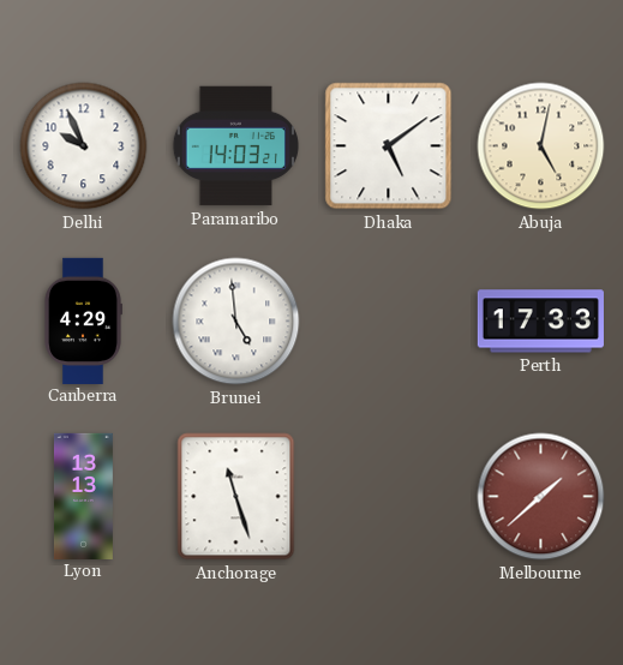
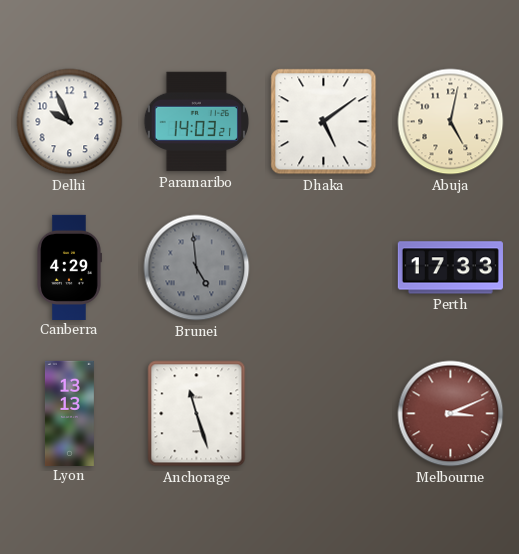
Brunei dial: white -> grey
Melbourne: 1:38 -> 3:11
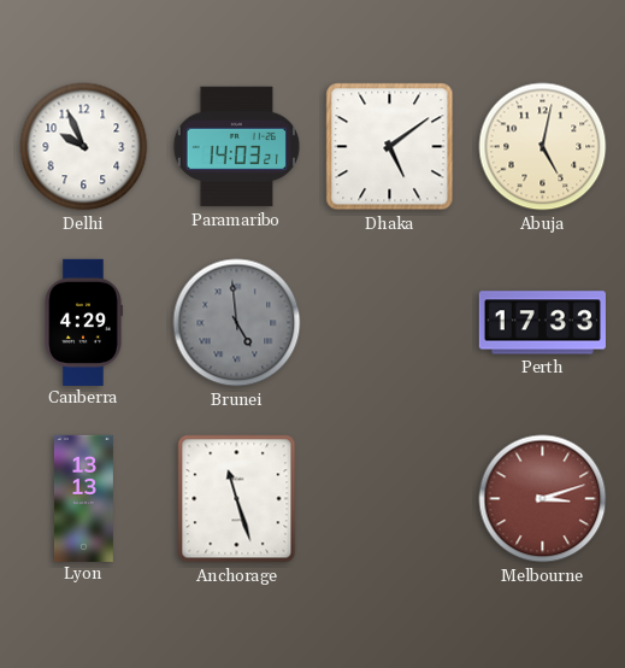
Melbourne: 3:11 -> 3:12
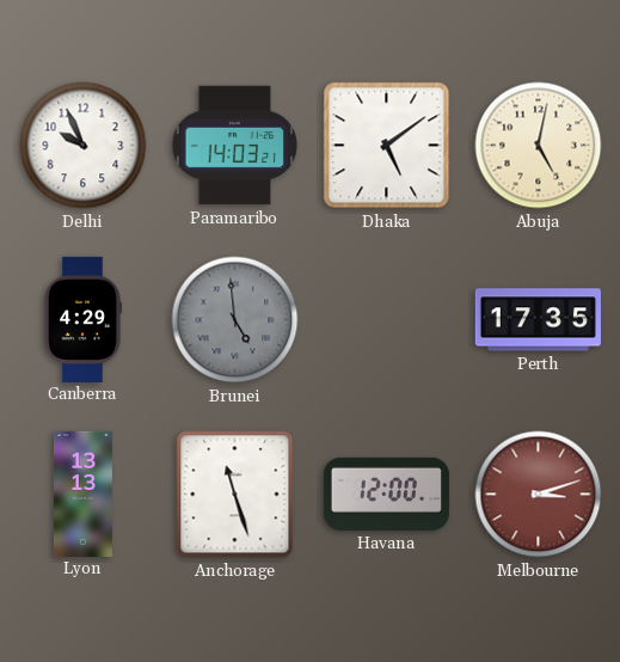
Perth: 17:33 -> 17:35
Havana: none -> 12:00
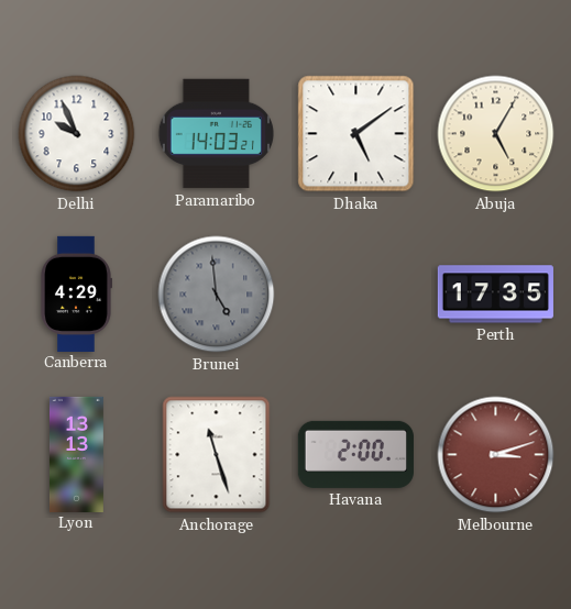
Abuja: 5:02 -> 5:05
Havana: 12:00 -> 2:00
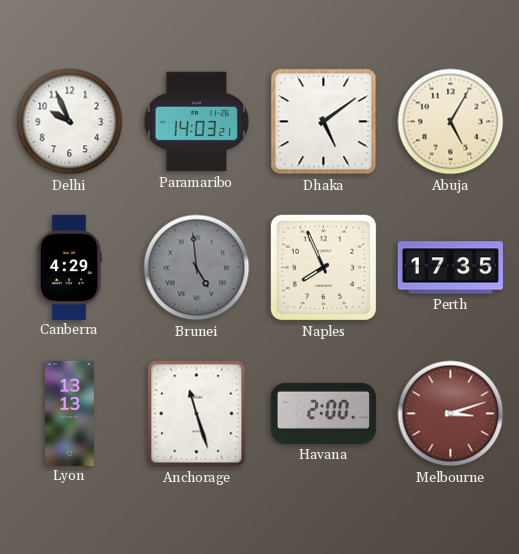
Naples: none -> 7:56
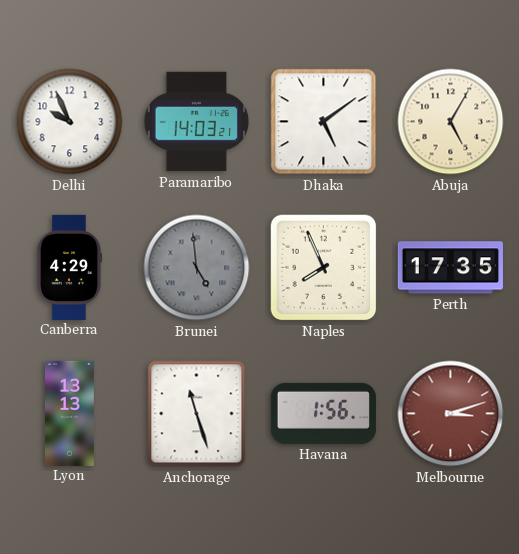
Havana: 2:00 -> 1:56
